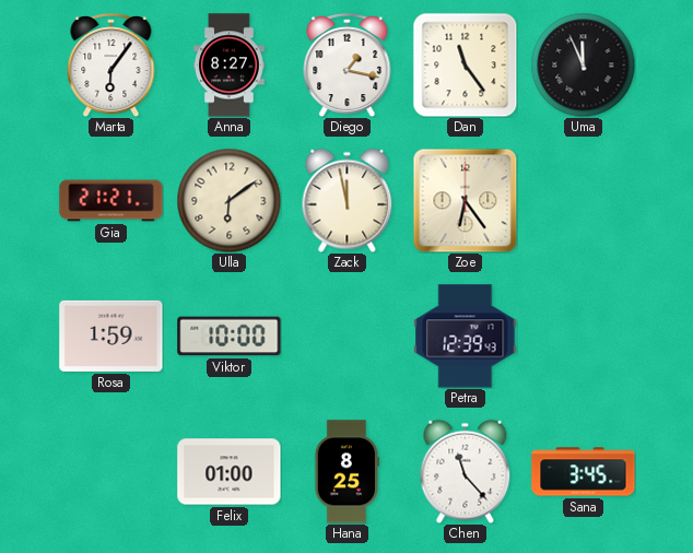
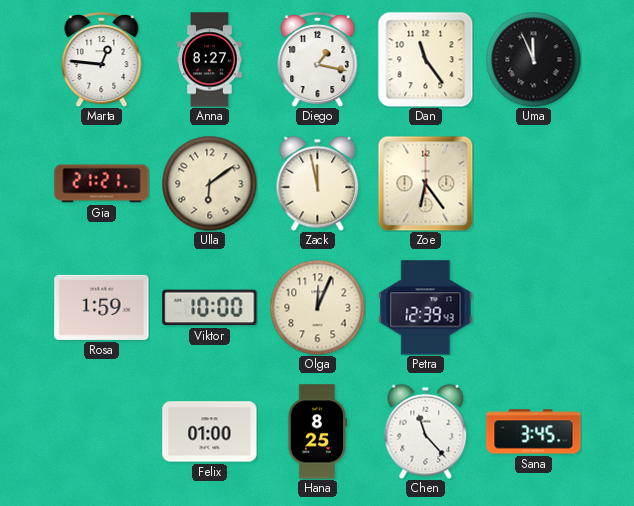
Marta: 6:06 -> 12:46
Olga: none -> 12:04
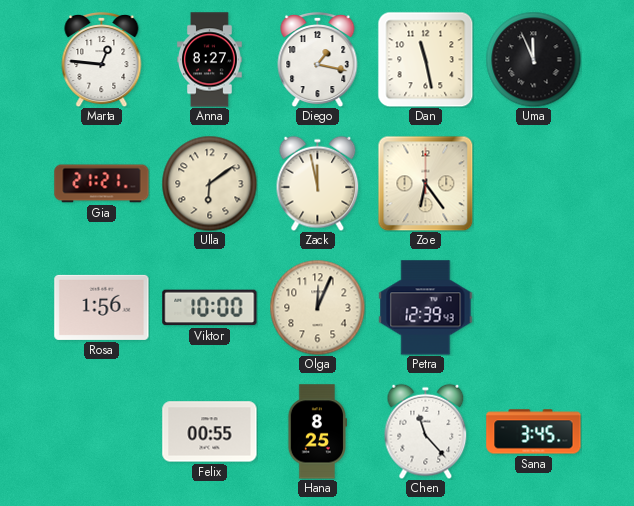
Dan: 11:24 -> 11:28
Rosa: 1:59 -> 1:56
Felix: 01:00 -> 00:55
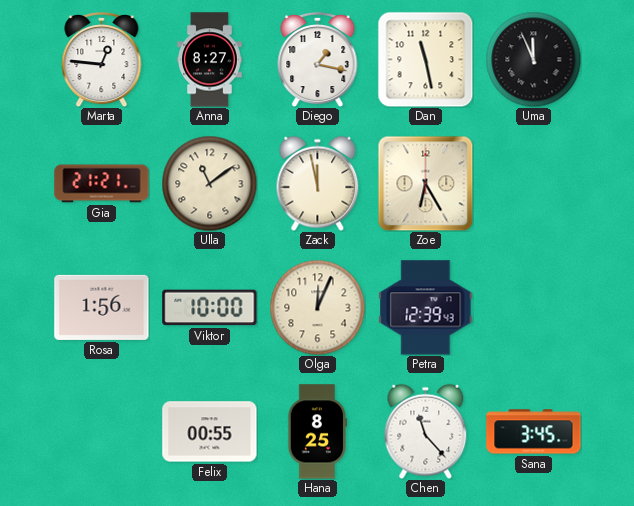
Ulla: 6:09 -> 11:09
Zoe: 6:24 -> 6:25
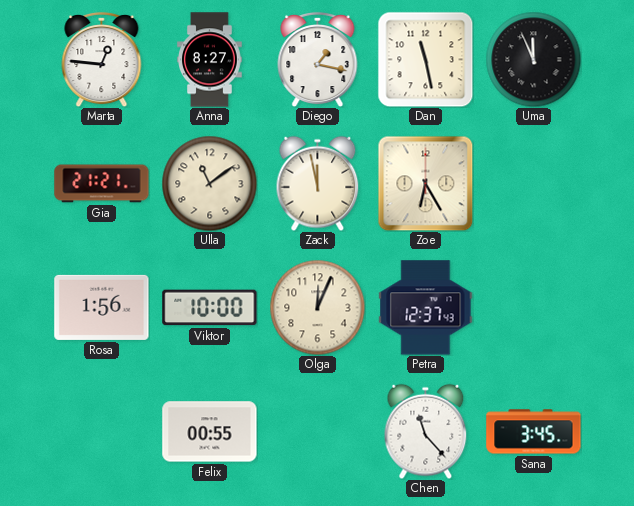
Petra: 12:39 -> 12:37
Hana: 8:25 -> none
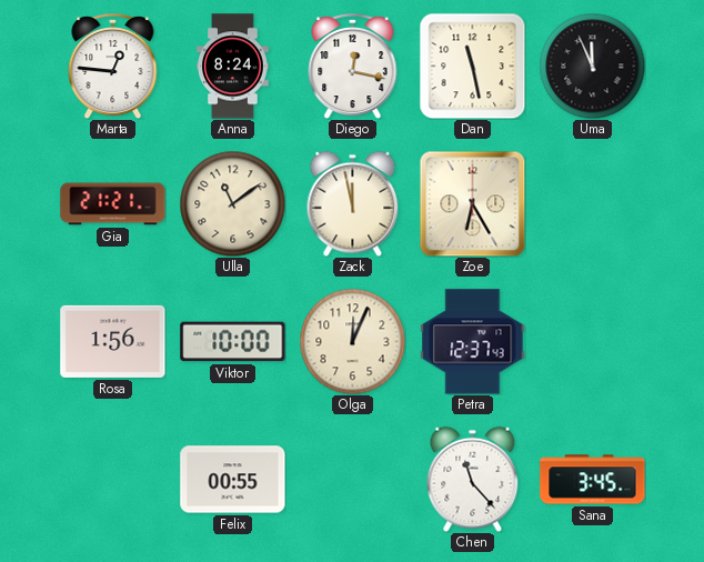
Anna: 8:27 -> 8:24
Diego: 1:17 -> 12:17
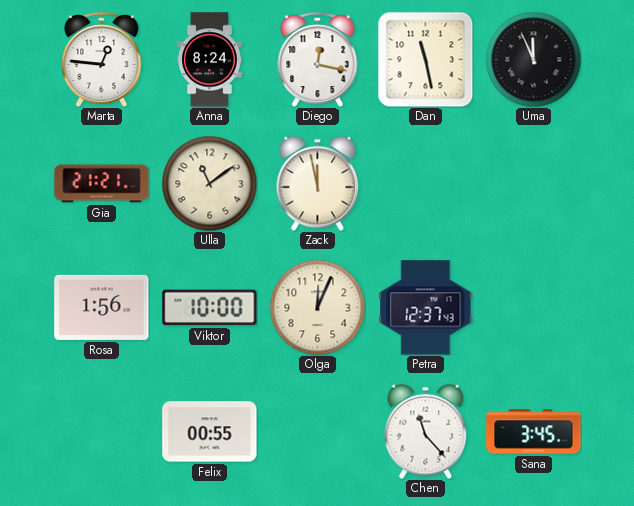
Zoe: 6:25 -> none
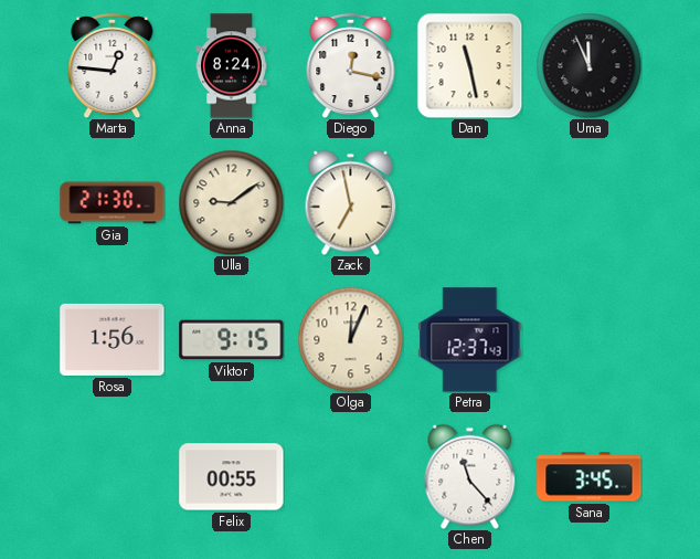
Gia: 21:21 -> 21:30
Ulla: 11:09 -> 9:09
Zack: 11:58 -> 6:58
Viktor: 10:00 -> 9:15
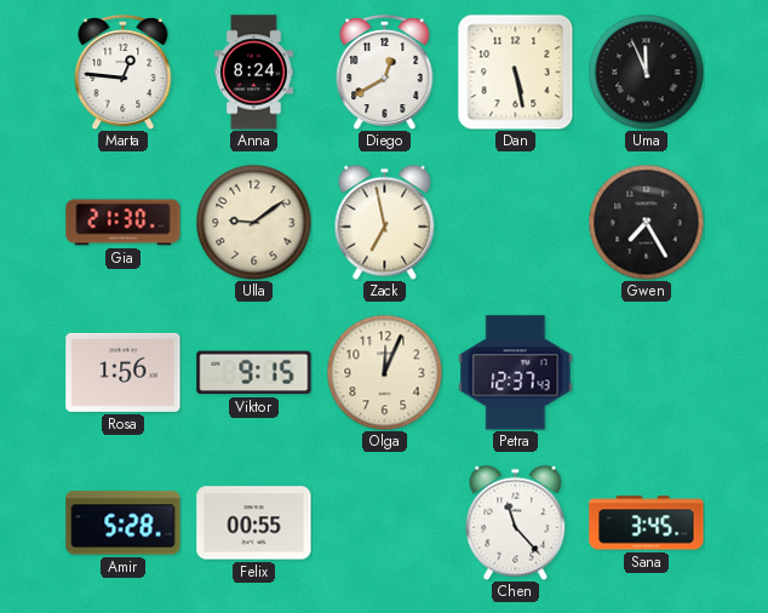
Diego: 12:17 -> 12:40
Dan: 11:28 -> 5:28
Gwen: none -> 7:25
Amir: none -> 5:28
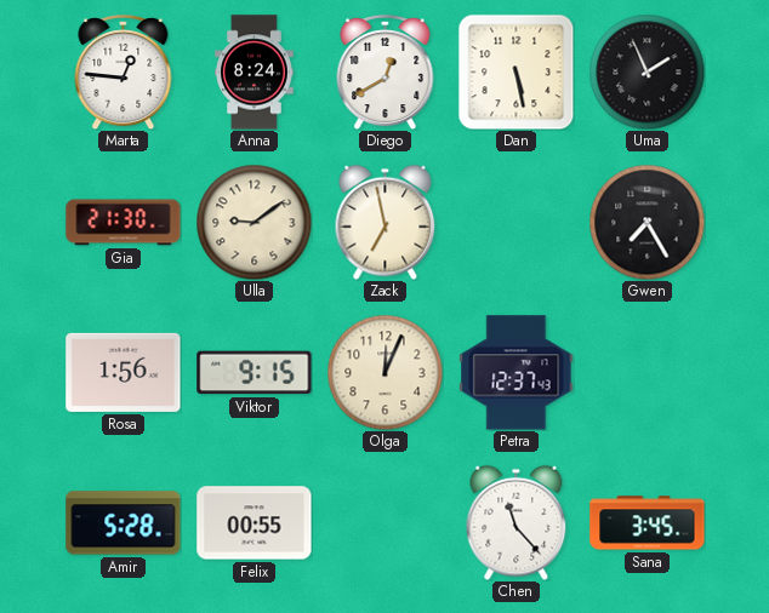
Uma: 11:56 -> 1:56
